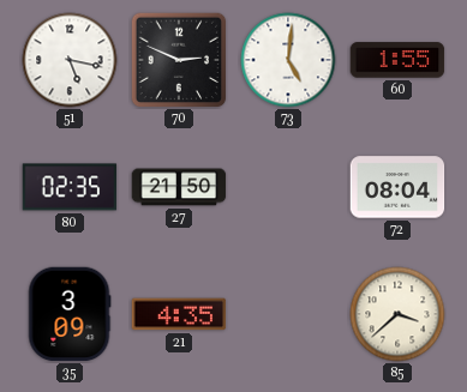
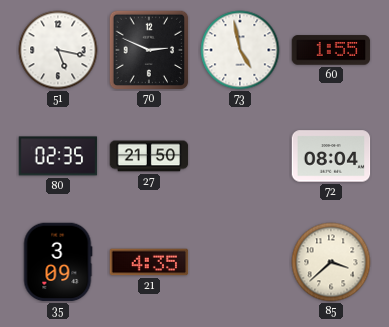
73: 5:01 -> 4:58
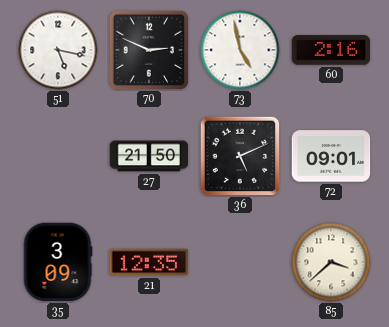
60: 1:55 -> 2:16
80: 02:35 -> none
36: none -> 5:11
72: 08:04 -> 09:01
21: 4:35 -> 12:35
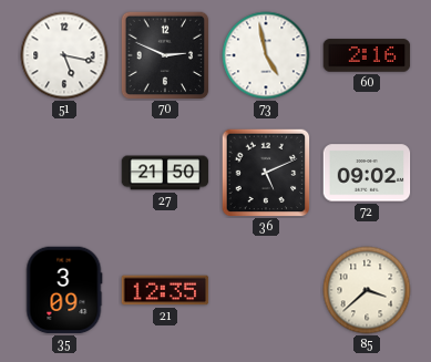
72: 09:01 -> 09:02
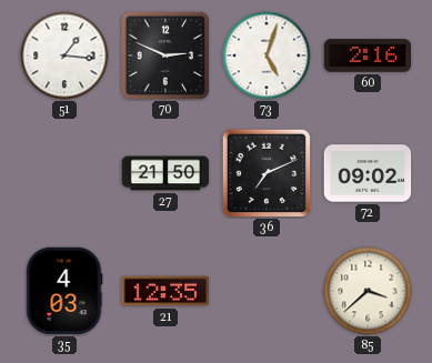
51: 5:17 -> 1:16
73: 4:58 -> 5:03
36: 5:11 -> 7:11
35: 3:09 -> 4:03
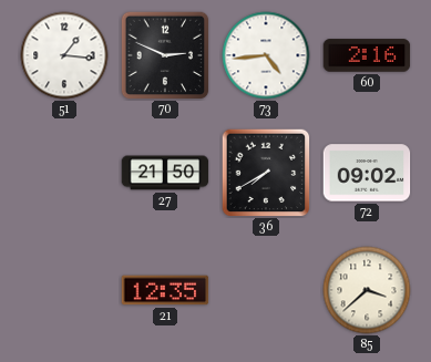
73: 5:03 -> 4:44
36: 7:11 -> 7:40
35: 4:03 -> none
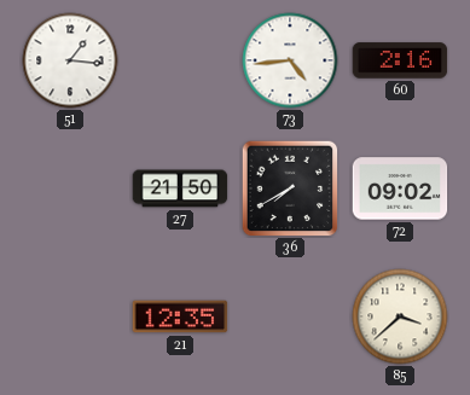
70: 2:49 -> none
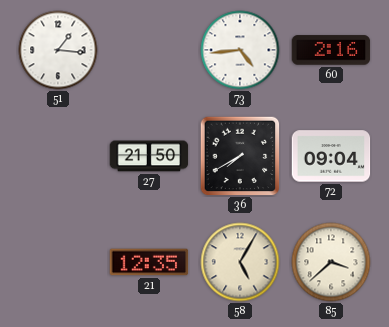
72: 09:02 -> 09:04
58: none -> 5:05
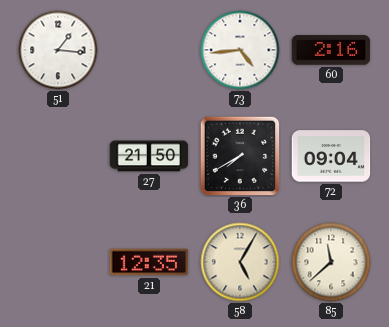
85: 3:38 -> 11:38
